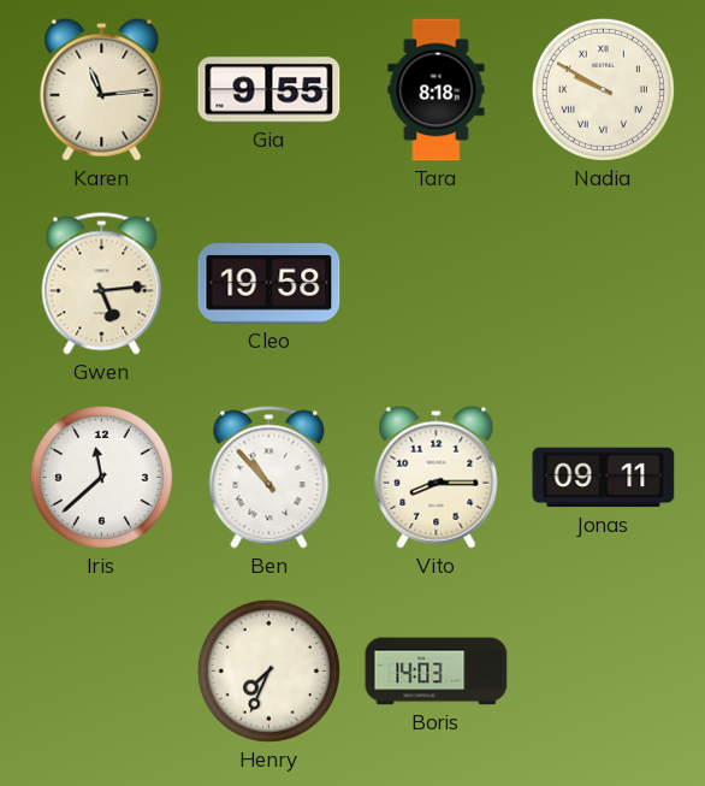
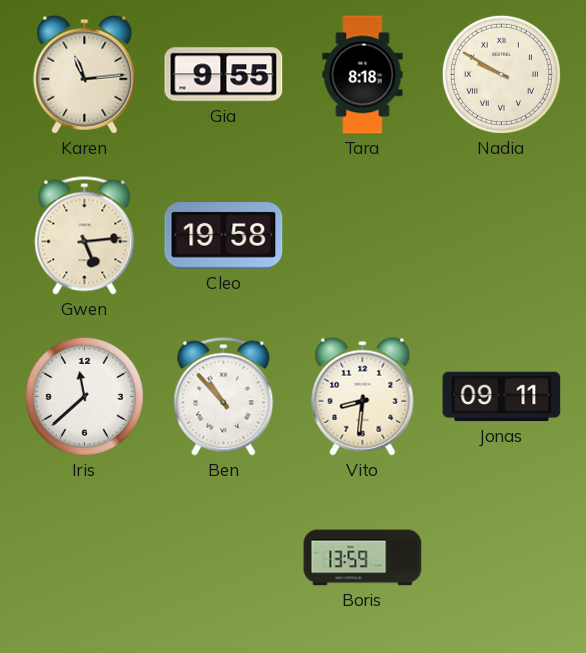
Vito: 8:15 -> 8:31
Henry: 7:34 -> none
Boris: 14:03 -> 13:59
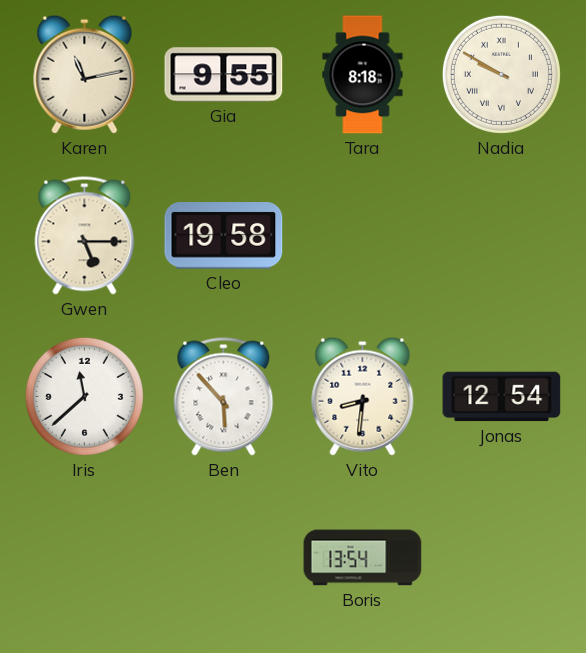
Karen: 11:14 -> 11:13
Gwen: 5:14 -> 5:15
Ben: 10:53 -> 5:53
Jonas: 09:11 -> 12:54
Boris: 13:59 -> 13:54
